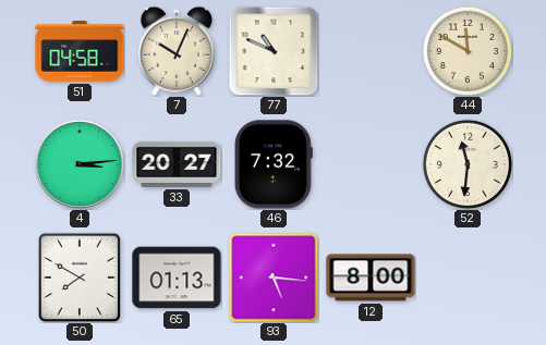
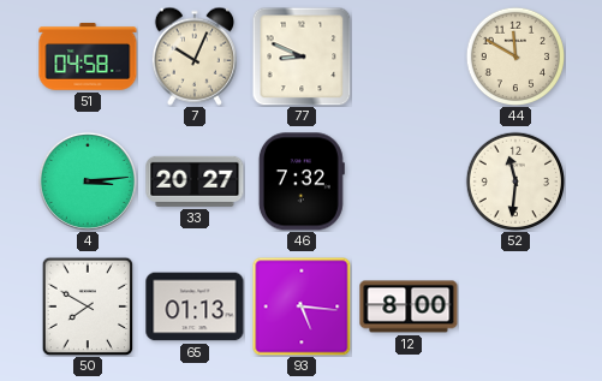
77: 10:49 -> 8:49
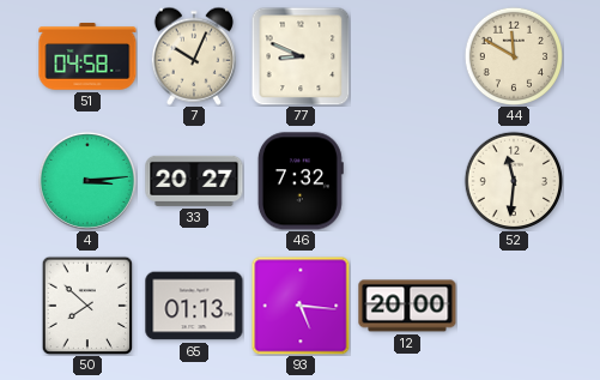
50: 7:50 -> 7:52
12: 8:00 -> 20:00
